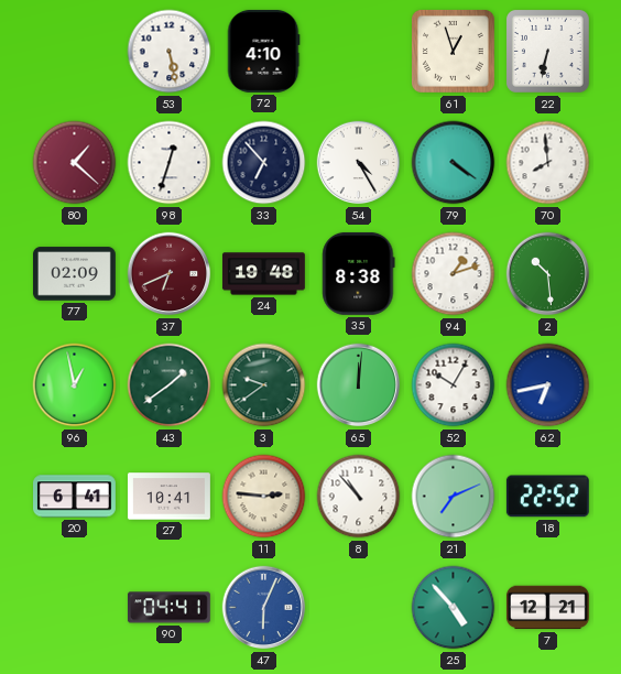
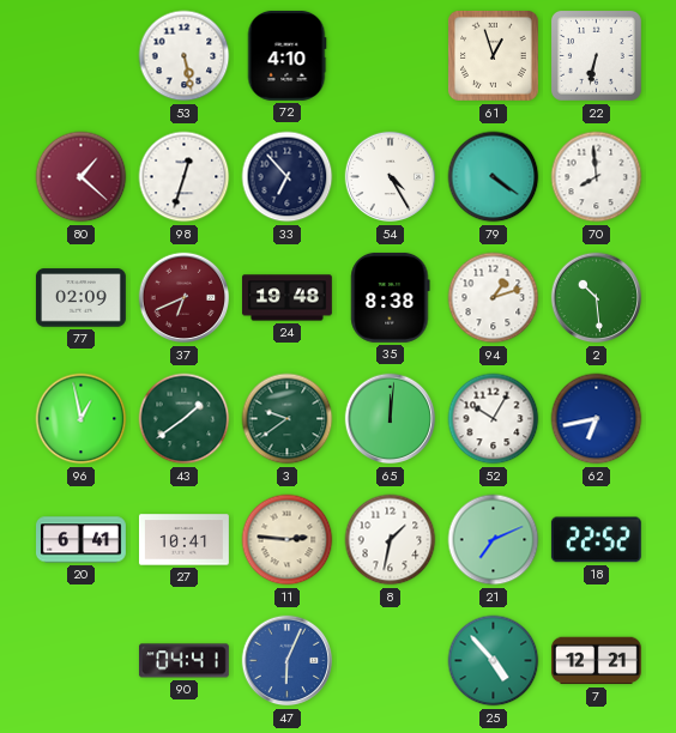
8: 10:53 -> 1:32
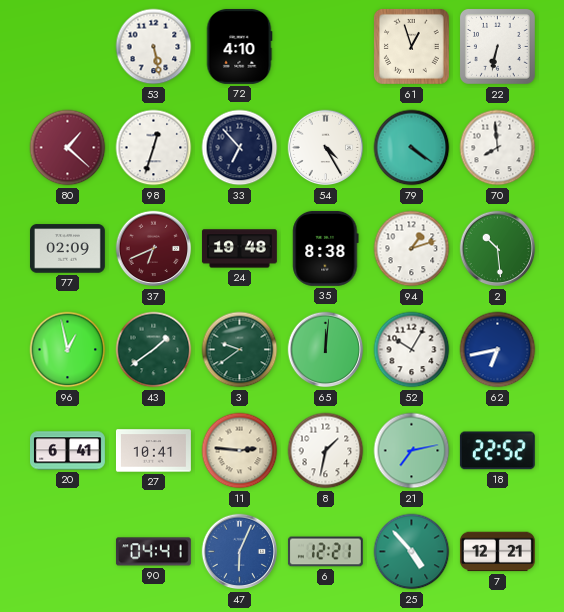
21: 7:11 -> 7:13
6: none -> 12:21
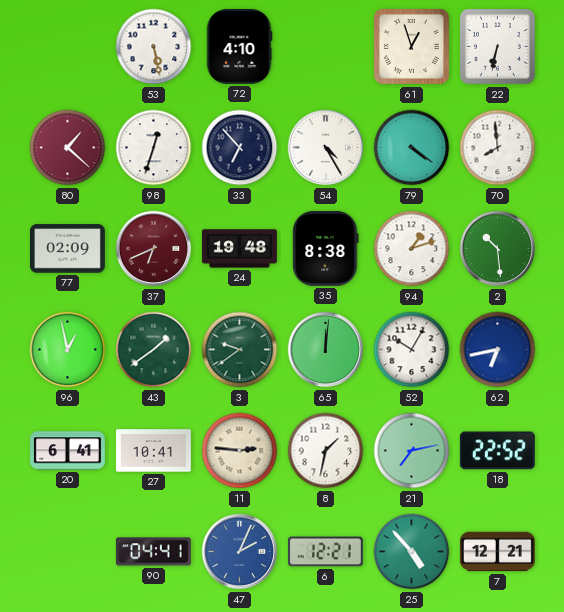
47: 6:04 -> 2:04
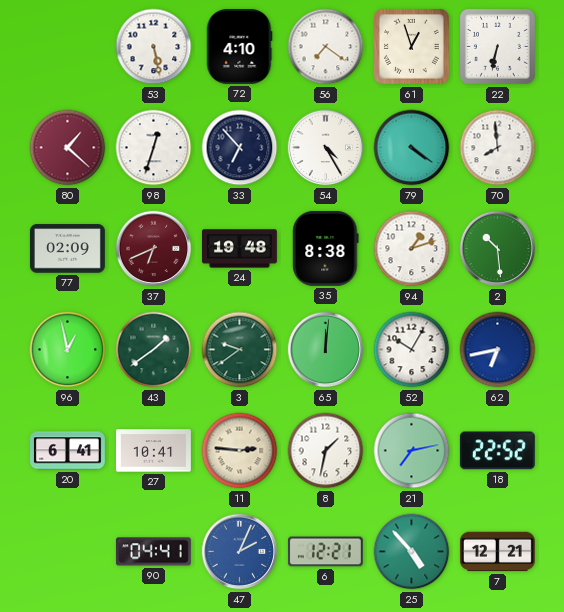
56: none -> 7:21
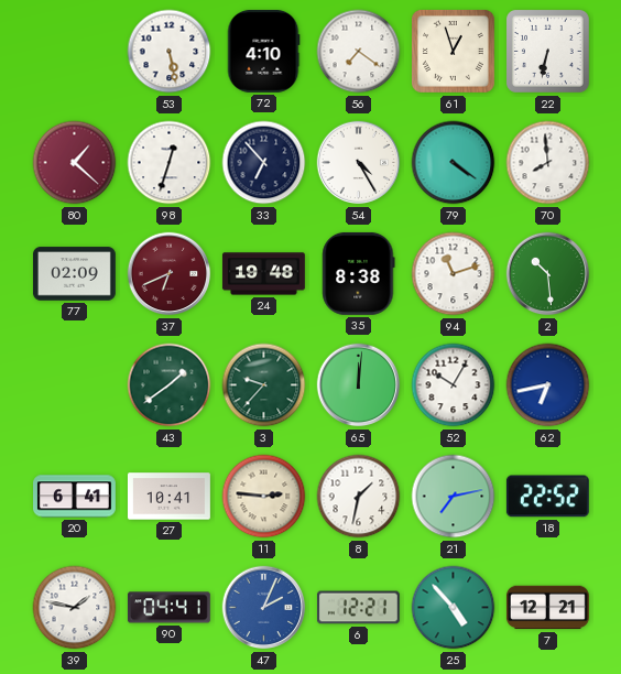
94: 1:12 -> 11:12
96: 12:58 -> none
3: 9:39 -> 9:37
39: none -> 1:47
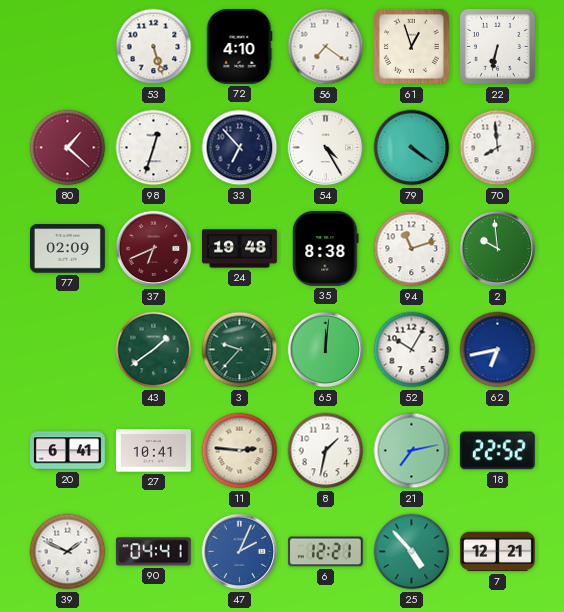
53: 5:28 -> 5:27
2: 10:29 -> 9:59
39: 1:47 -> 1:49
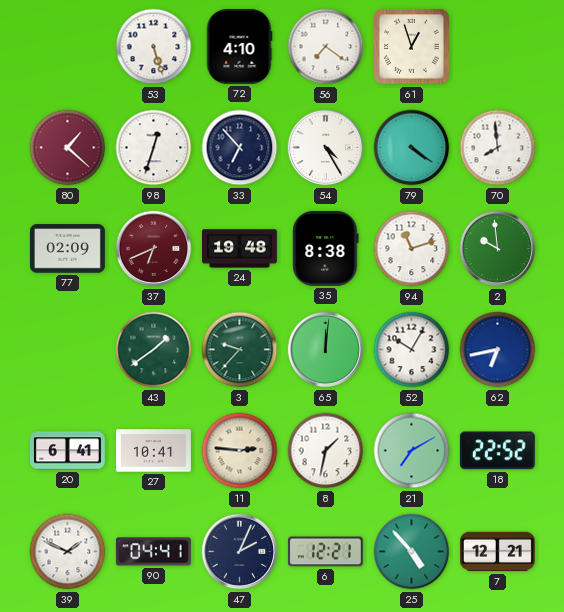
22: 6:32 -> none
21: 7:13 -> 7:10
47 dial: blue -> navy
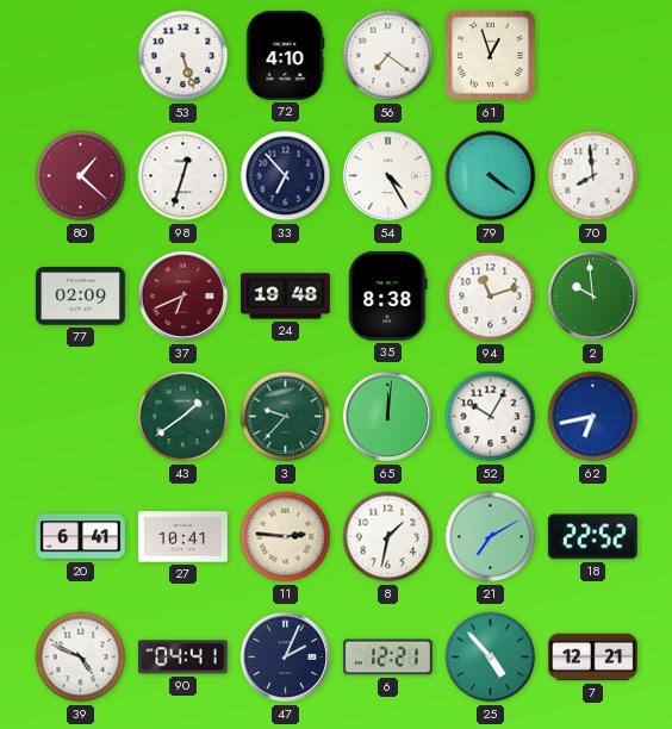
39: 1:49 -> 4:49
